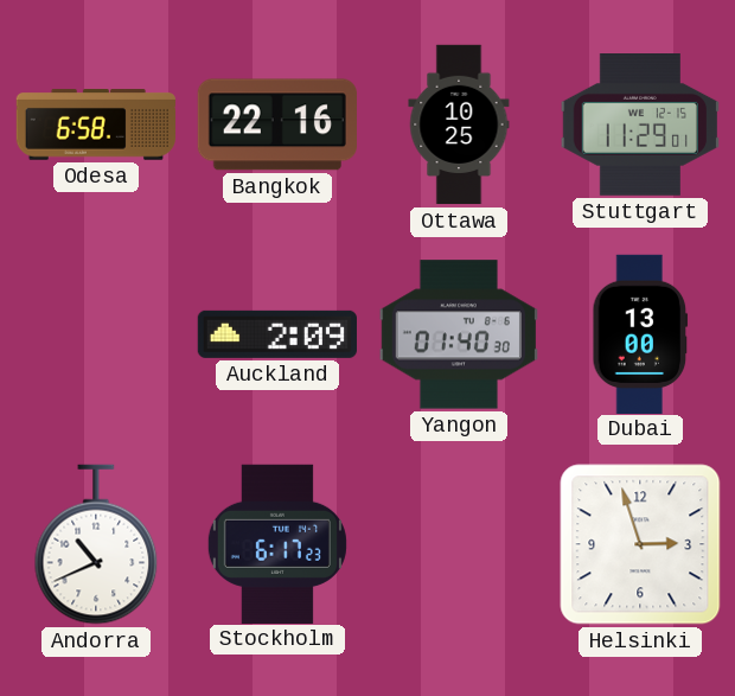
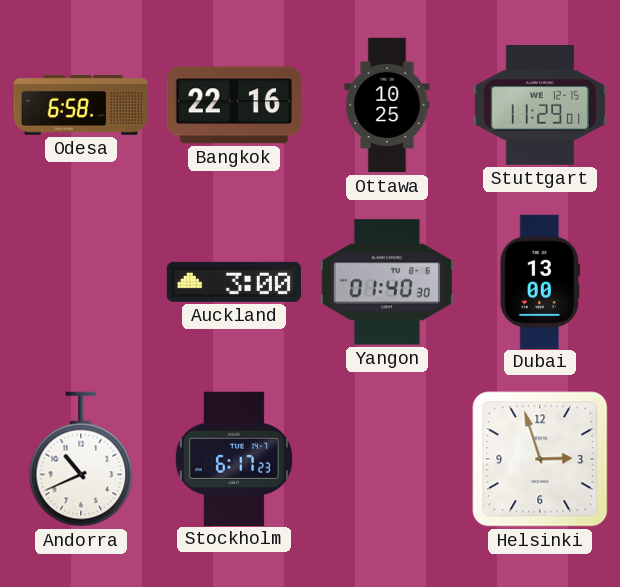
Auckland: 2:09 -> 3:00
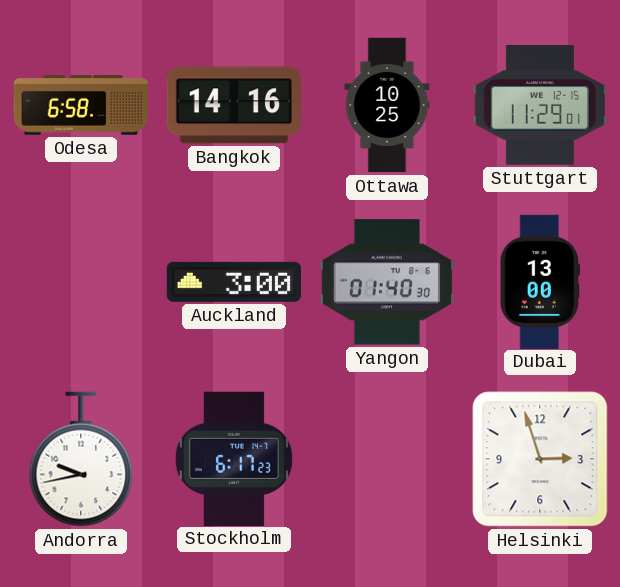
Bangkok: 22:16 -> 14:16
Andorra: 10:41 -> 9:43
